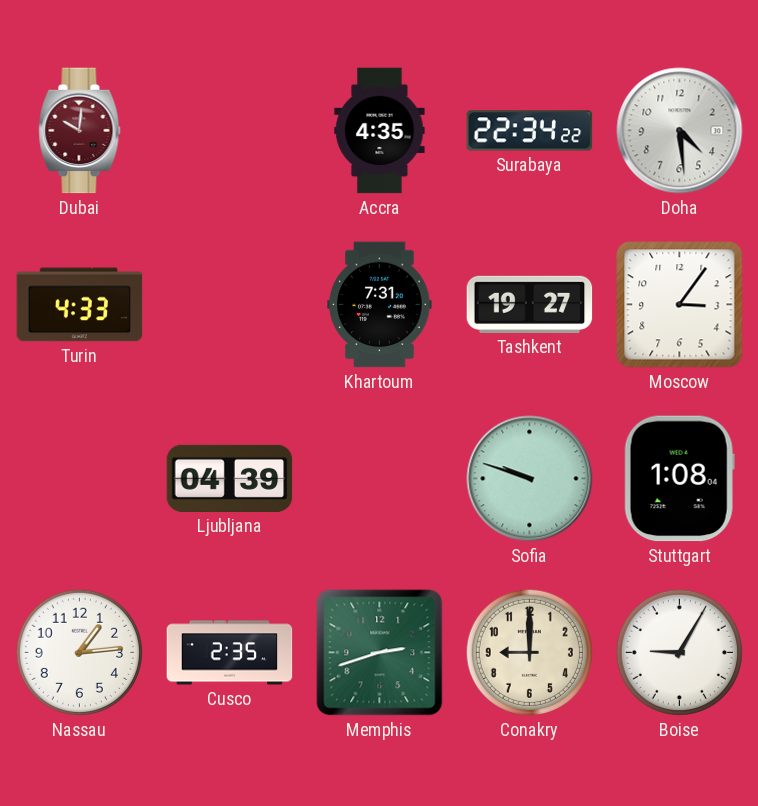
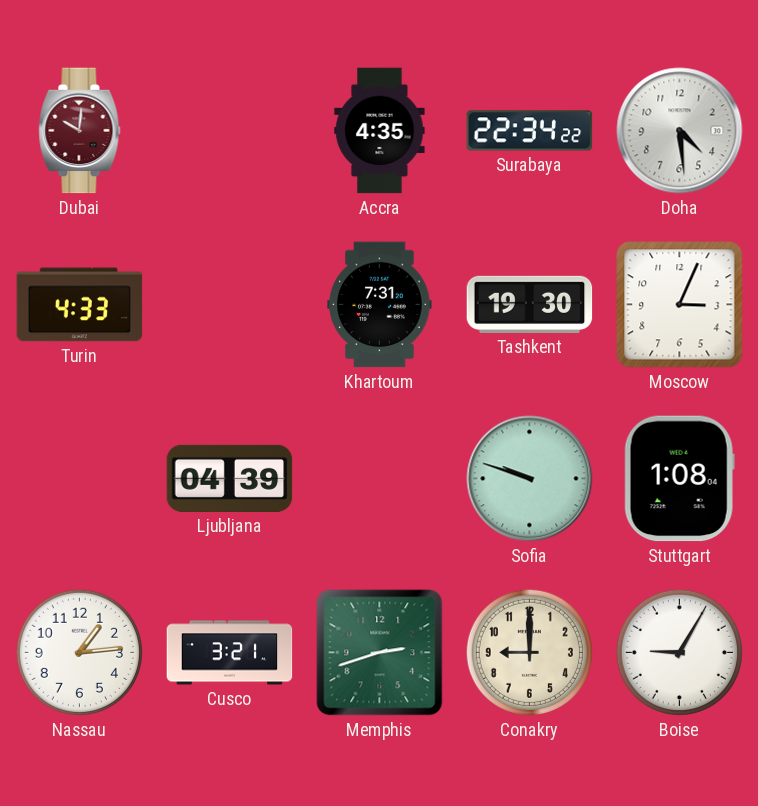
Tashkent: 19:27 -> 19:30
Moscow: 3:06 -> 3:04
Cusco: 2:35 -> 3:21
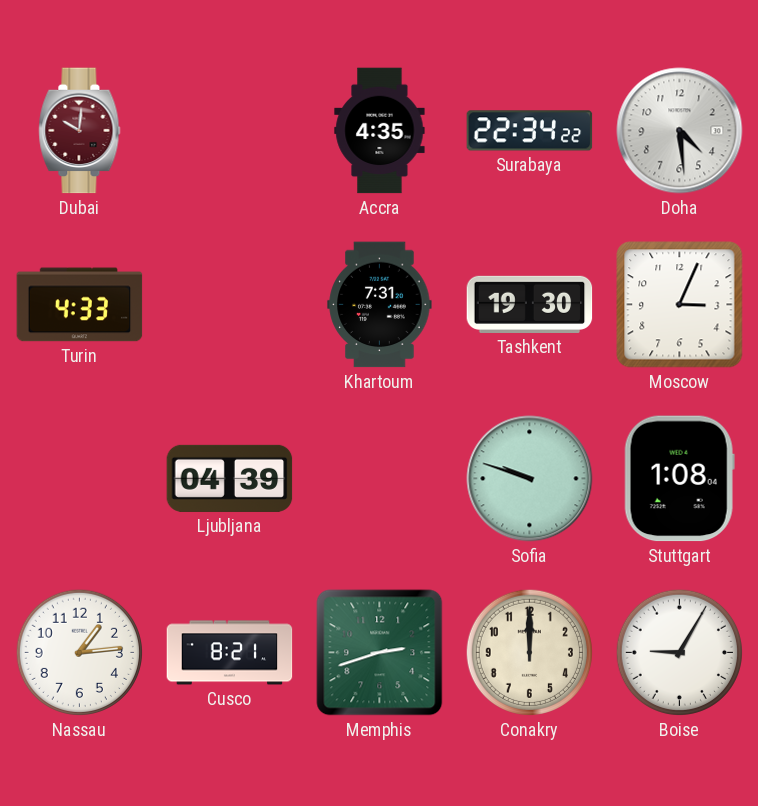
Cusco: 3:21 -> 8:21
Conakry: 9:00 -> 12:00
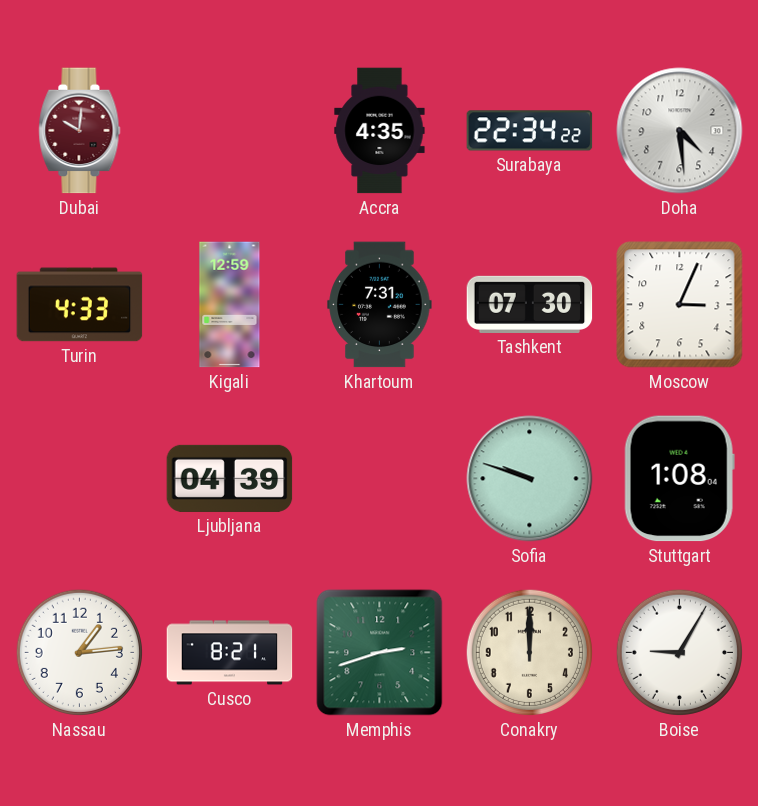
Kigali: none -> 12:59
Tashkent: 19:30 -> 07:30
